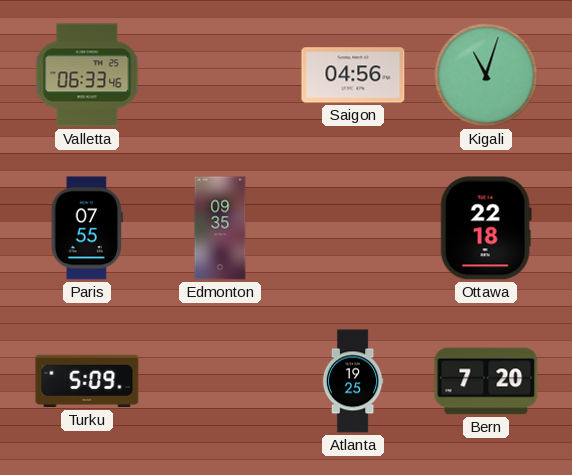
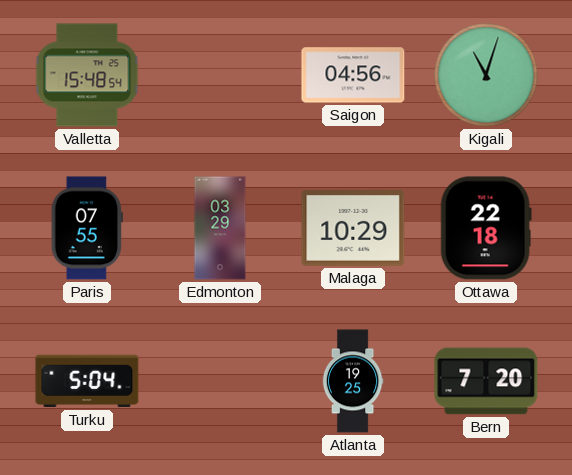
Valletta: 06:33 -> 15:48
Edmonton: 09:35 -> 03:29
Malaga: none -> 10:29
Turku: 5:09 -> 5:04
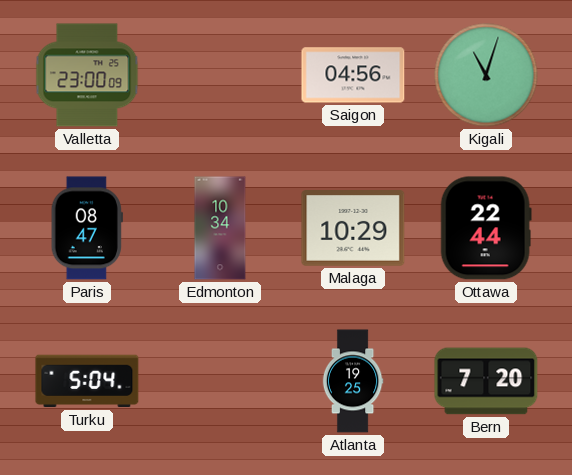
Valletta: 15:48 -> 23:00
Paris: 07:55 -> 08:47
Edmonton: 03:29 -> 10:34
Ottawa: 22:18 -> 22:44
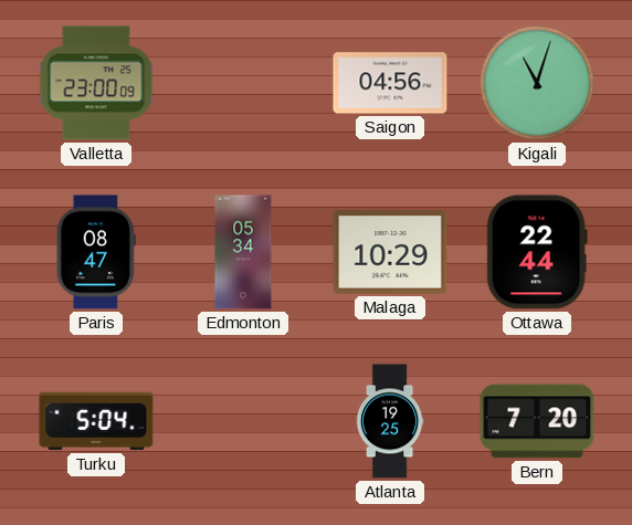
Edmonton: 10:34 -> 05:34
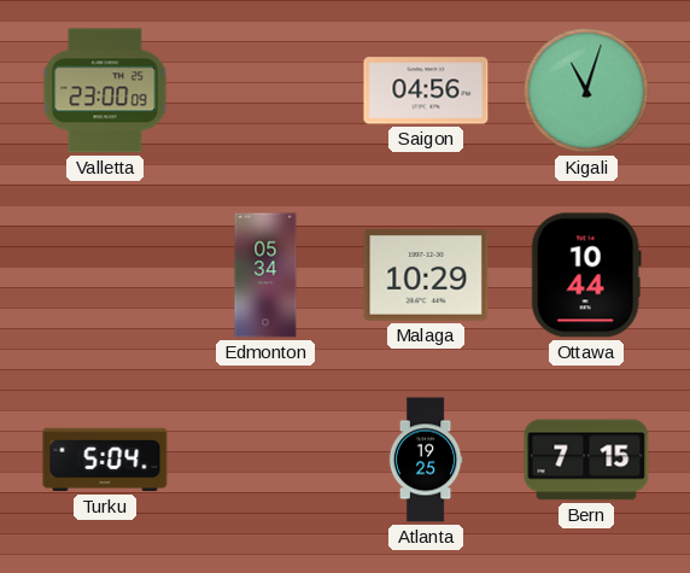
Paris: 08:47 -> none
Ottawa: 22:44 -> 10:44
Bern: 7:20 -> 7:15
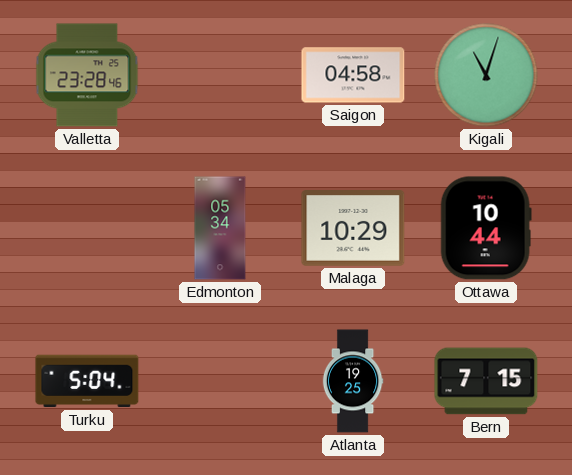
Valletta: 23:00 -> 23:28
Saigon: 04:56 -> 04:58
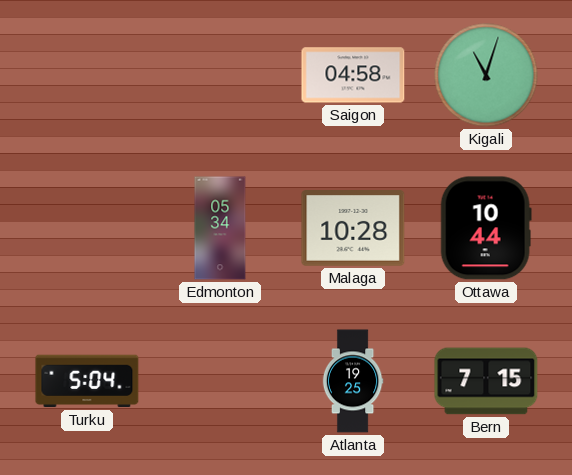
Valletta: 23:28 -> none
Malaga: 10:29 -> 10:28
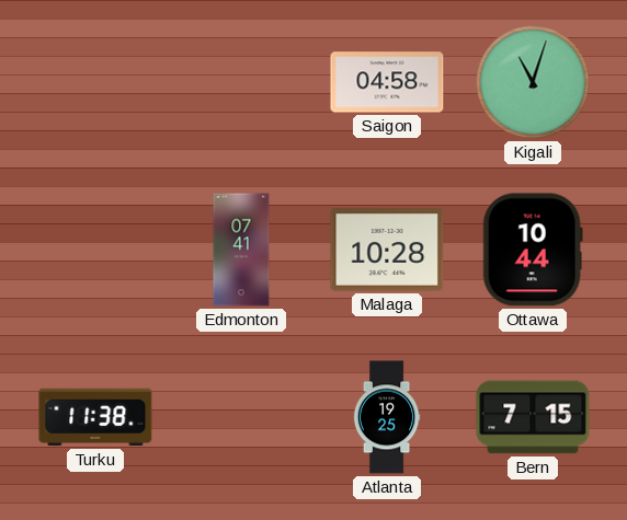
Edmonton: 05:34 -> 07:41
Turku: 5:04 -> 11:38
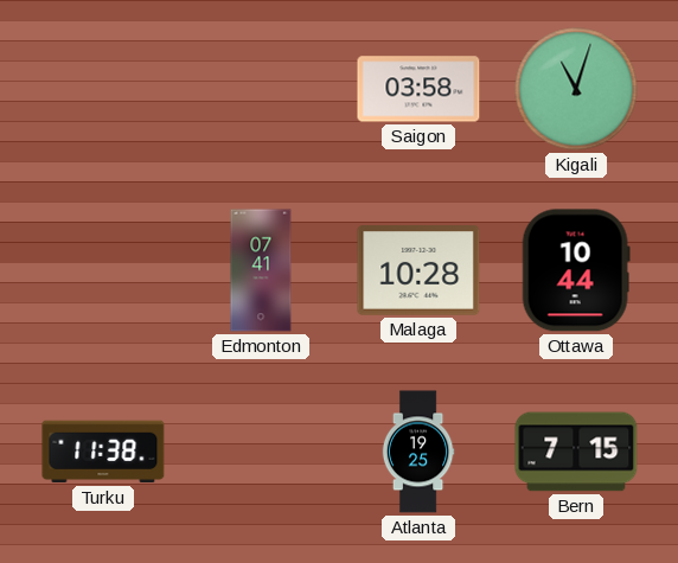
Saigon: 04:58 -> 03:58
